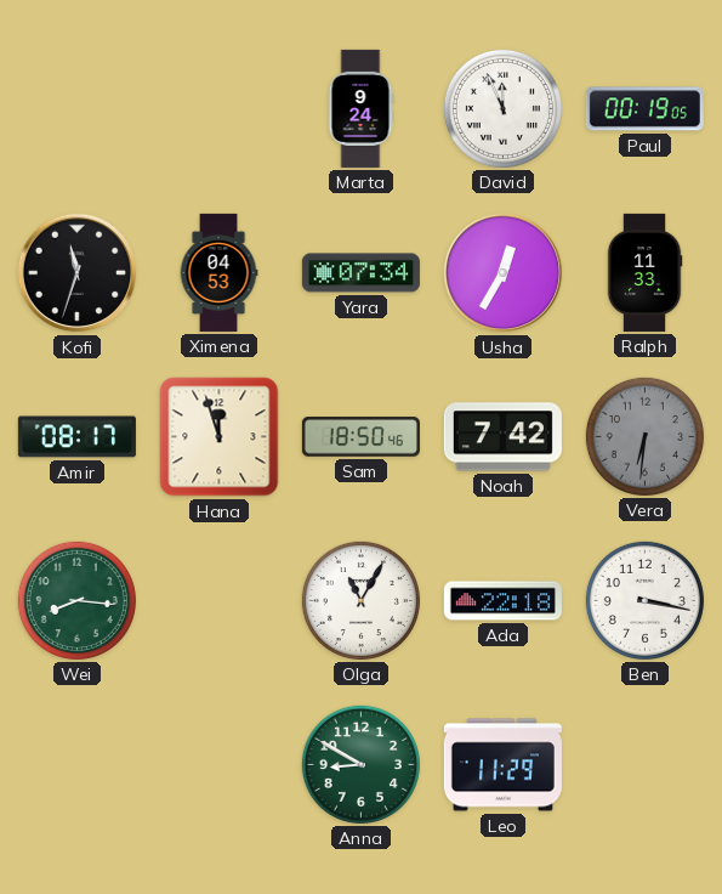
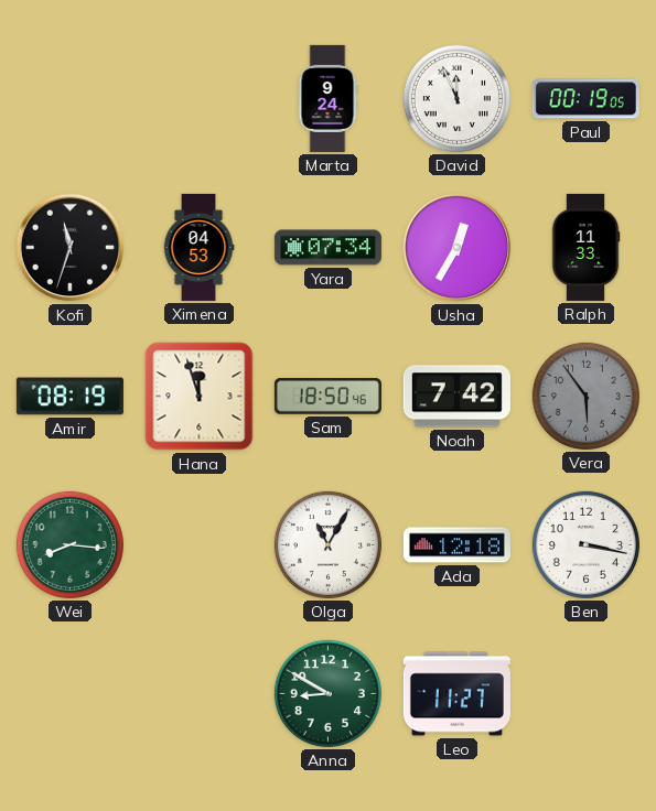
Amir: 08:17 -> 08:19
Vera: 6:31 -> 5:54
Ada: 22:18 -> 12:18
Leo: 11:29 -> 11:27
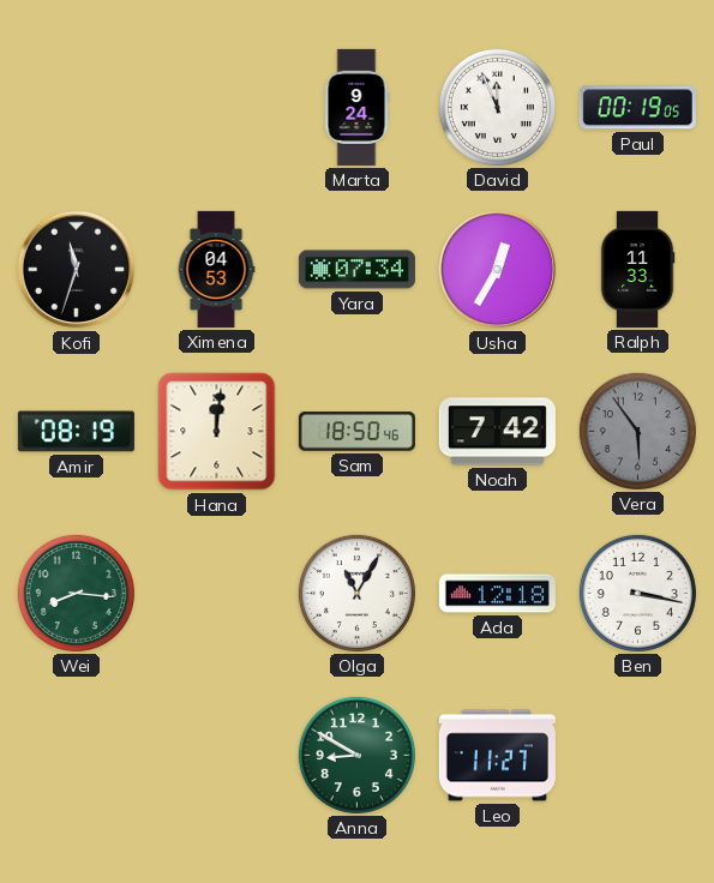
Hana: 11:57 -> 12:01
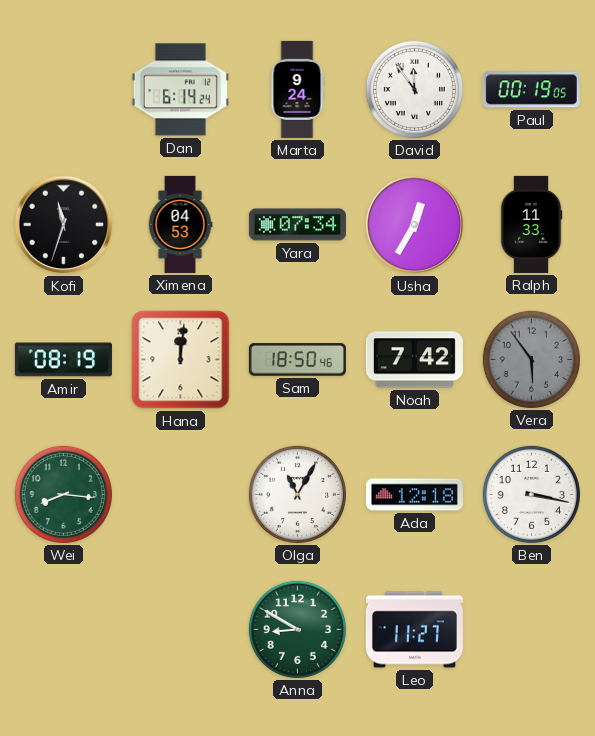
Dan: none -> 6:14
David: 11:56 -> 11:54
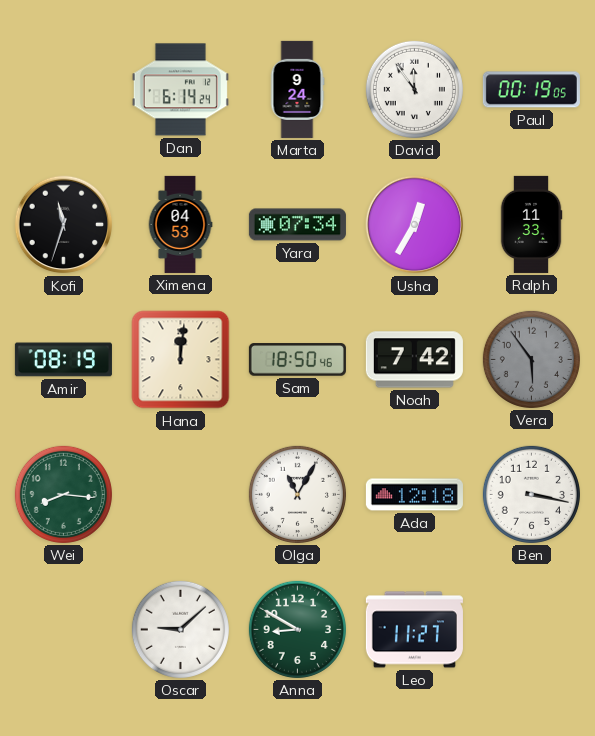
Oscar: none -> 9:08
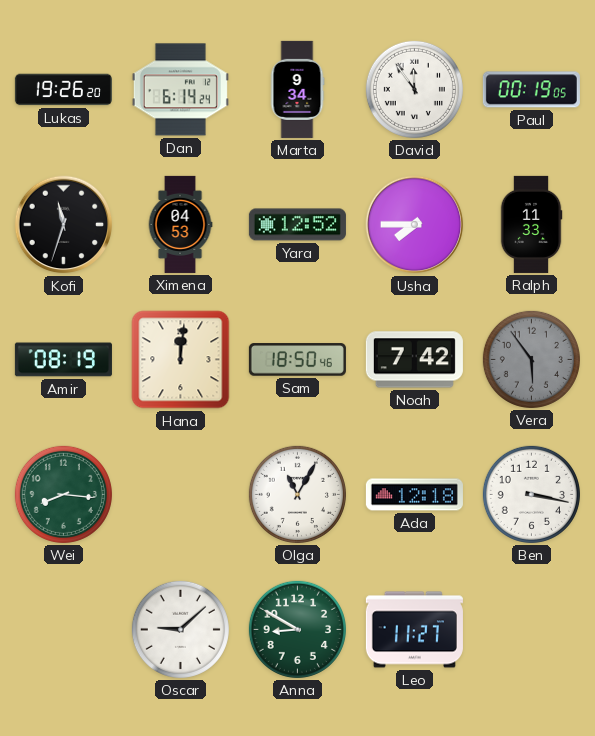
Lukas: none -> 19:26
Marta: 9:24 -> 9:34
Yara: 07:34 -> 12:52
Usha: 12:35 -> 7:45
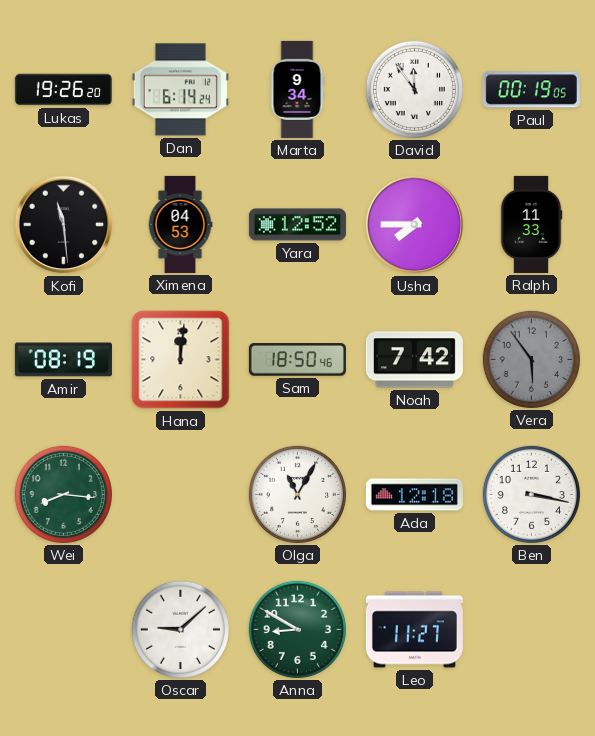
Kofi: 11:33 -> 11:29
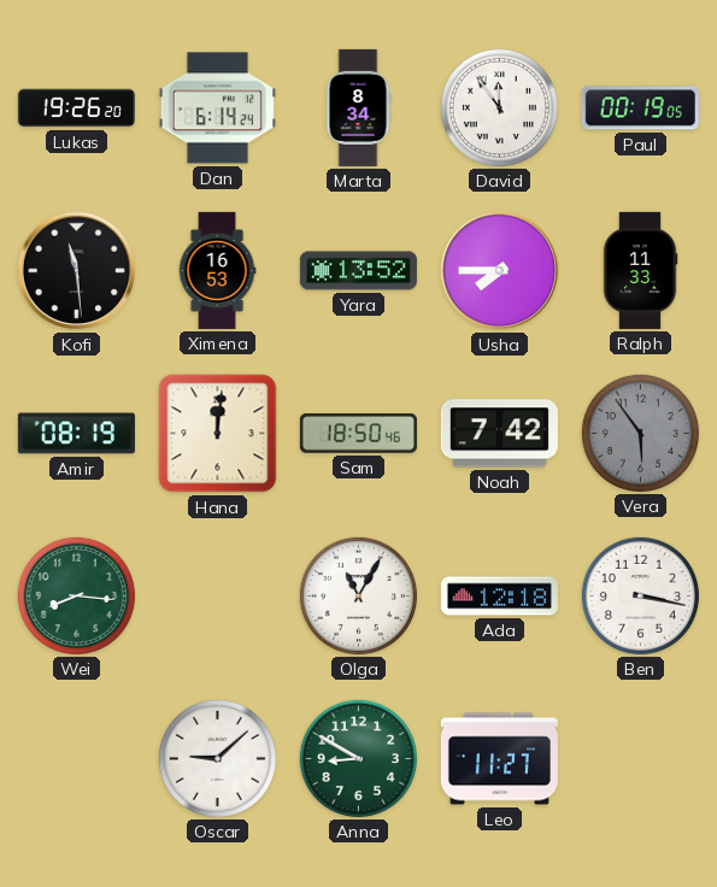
Marta: 9:34 -> 8:34
Ximena: 04:53 -> 16:53
Yara: 12:52 -> 13:52
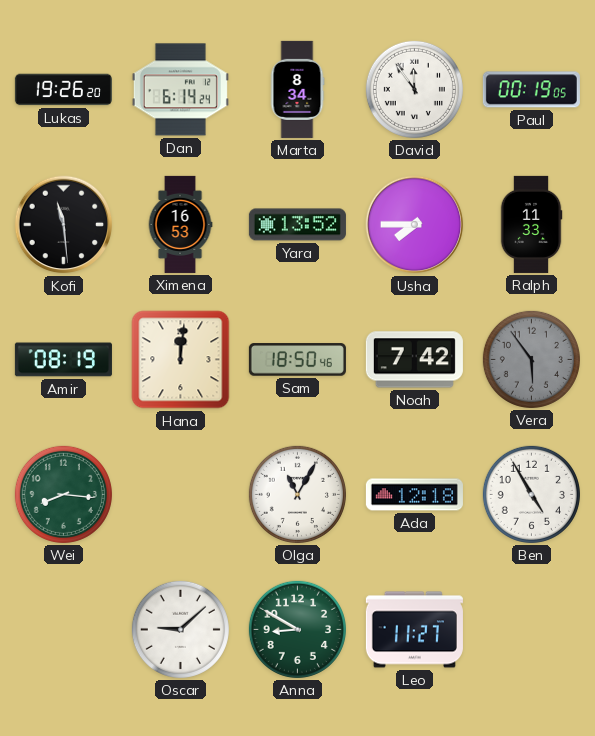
Ben: 3:17 -> 4:55
